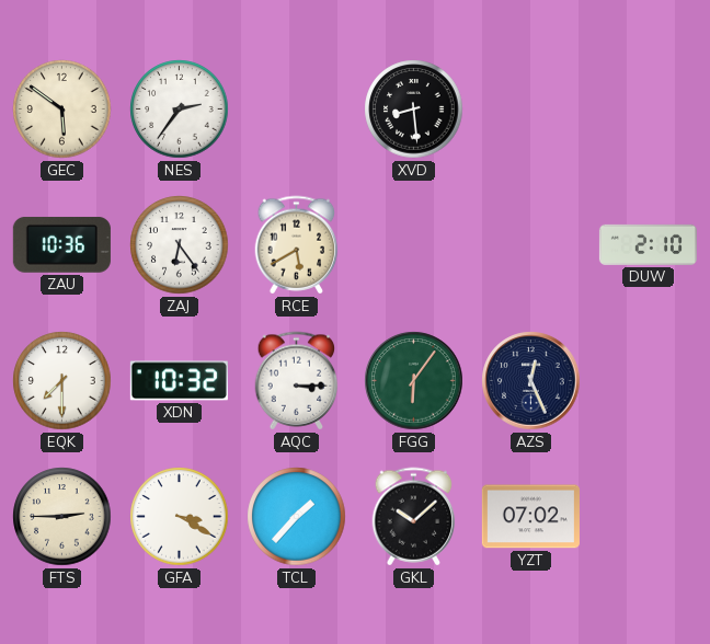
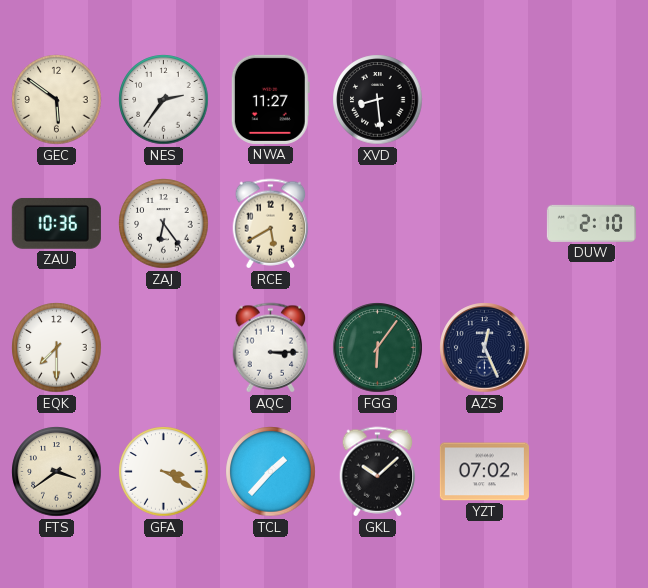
NWA: none -> 11:27
XDN: 10:32 -> none
FTS: 2:45 -> 3:39
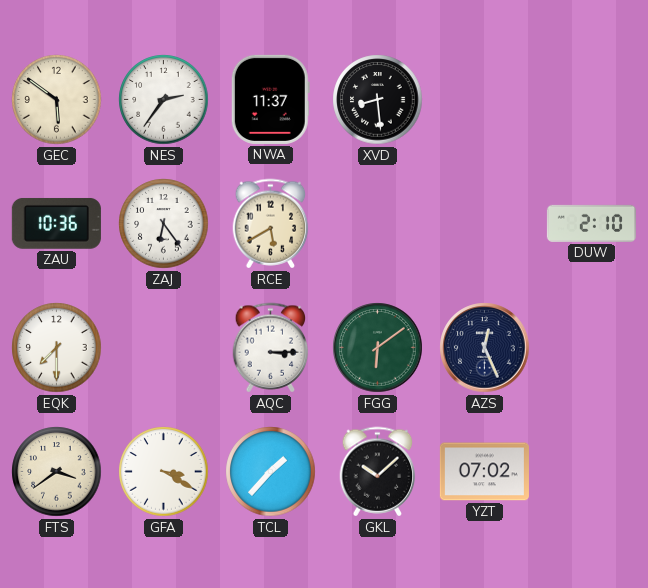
NWA: 11:27 -> 11:37
FGG: 6:06 -> 6:09
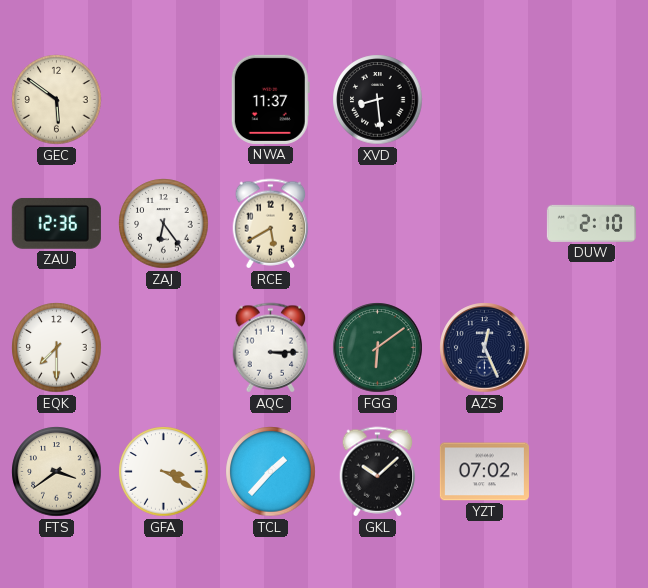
NES: 2:36 -> none
ZAU: 10:36 -> 12:36
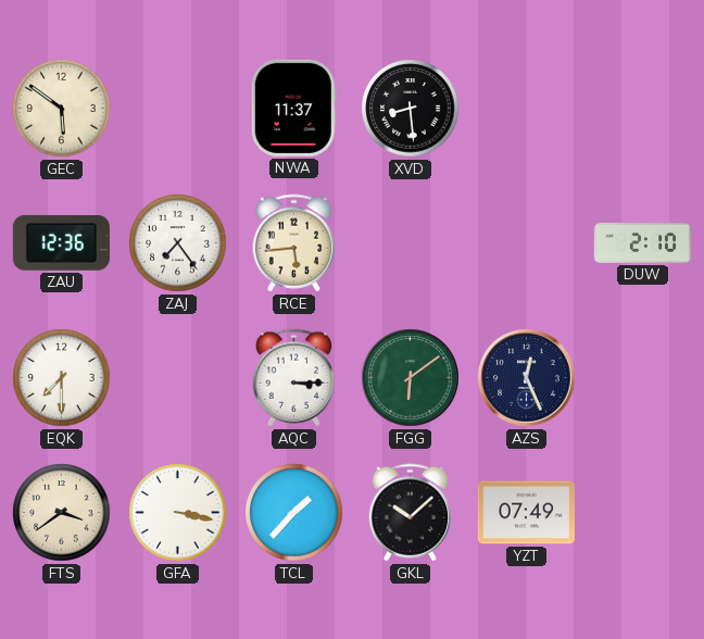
ZAJ: 6:24 -> 7:24
RCE: 5:40 -> 5:44
GFA: 3:20 -> 3:17
YZT: 07:02 -> 07:49
